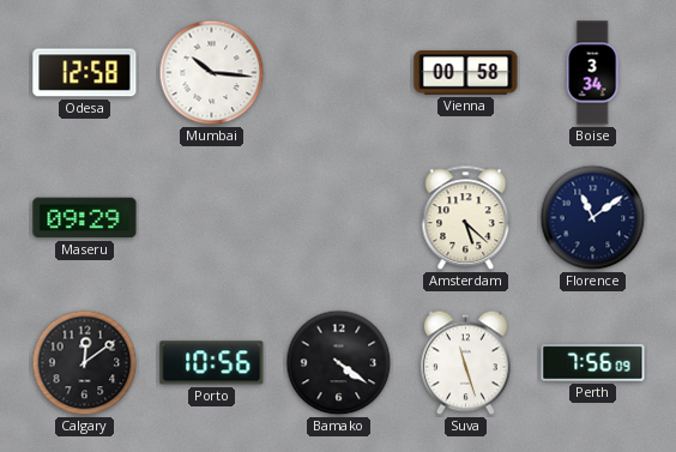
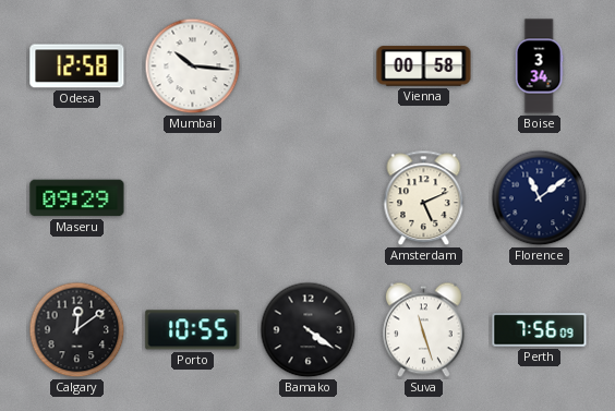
Amsterdam: 5:22 -> 5:11
Porto: 10:56 -> 10:55
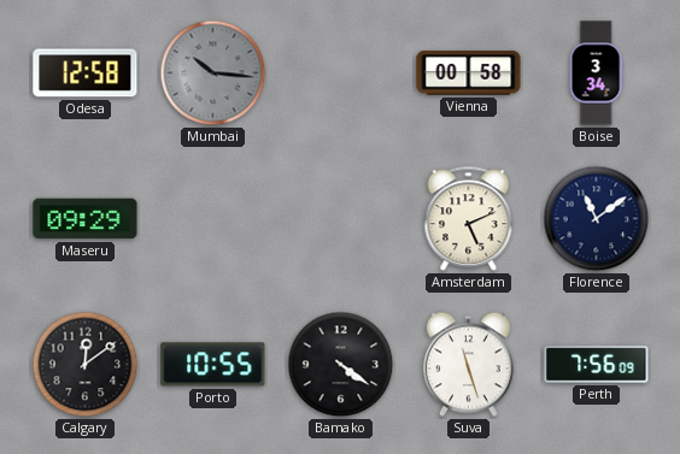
Mumbai dial: white -> grey
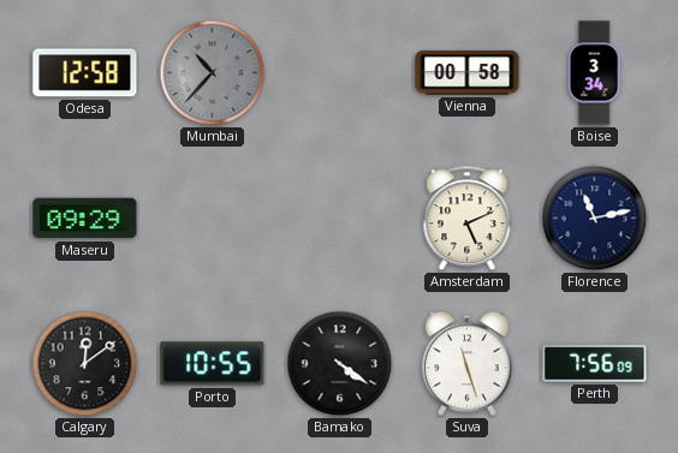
Mumbai: 10:16 -> 10:37
Florence: 11:09 -> 11:13
